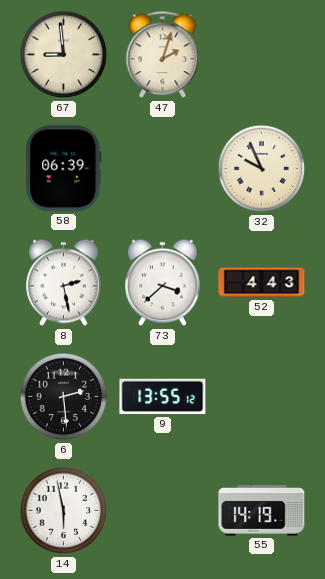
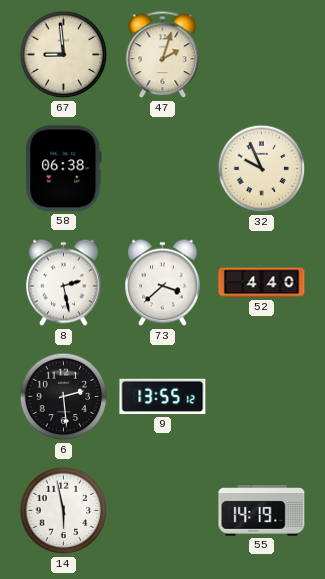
58: 06:39 -> 06:38
52: 4:43 -> 4:40
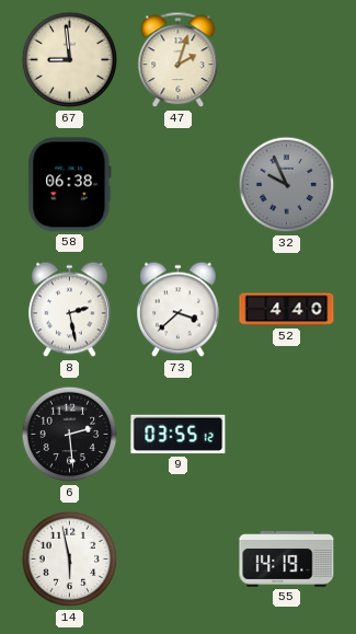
32 dial: cream -> grey
9: 13:55 -> 03:55
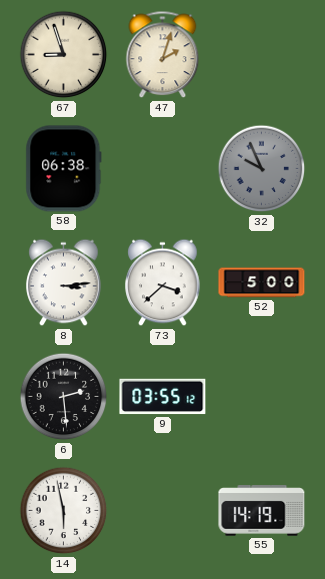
67: 8:59 -> 8:57
8: 2:28 -> 3:14
52: 4:40 -> 5:00
